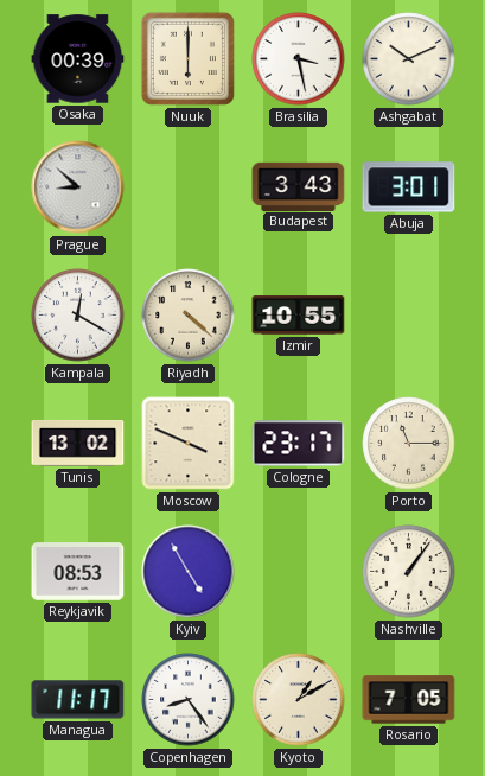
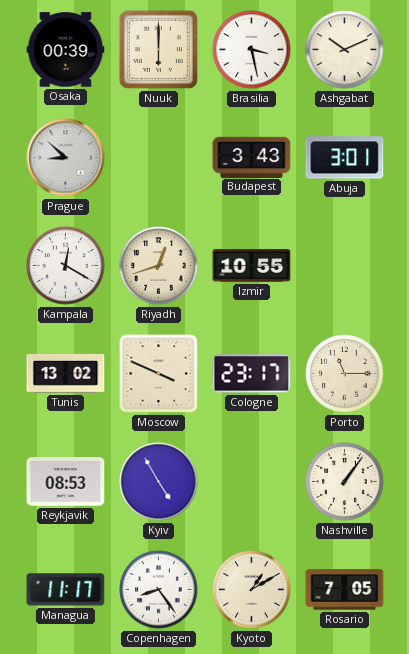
Riyadh: 4:22 -> 12:42
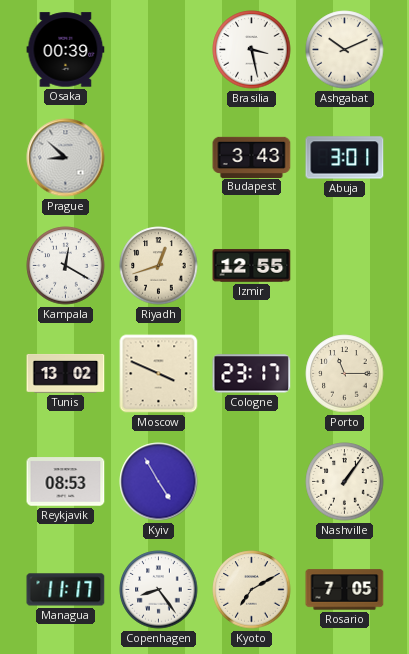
Nuuk: 6:00 -> none
Izmir: 10:55 -> 12:55
Kyoto: 1:10 -> 7:10
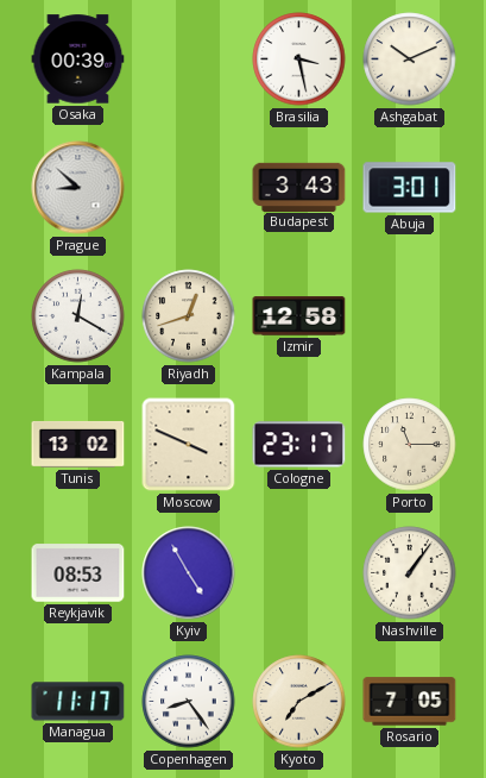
Izmir: 12:55 -> 12:58
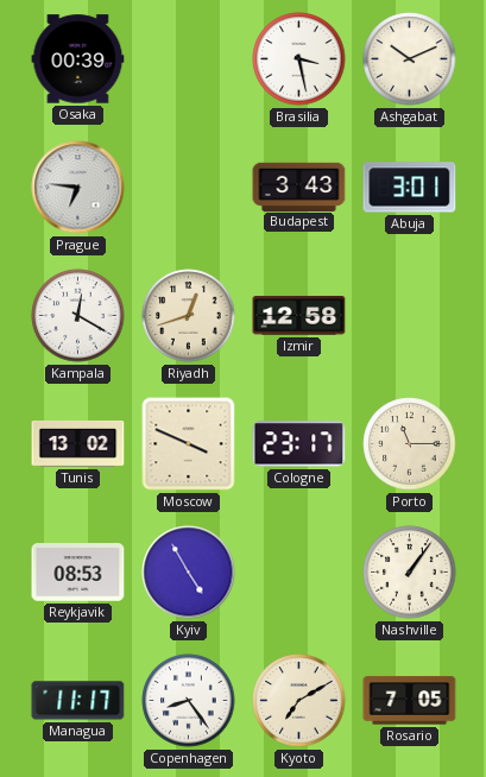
Prague: 8:52 -> 6:46
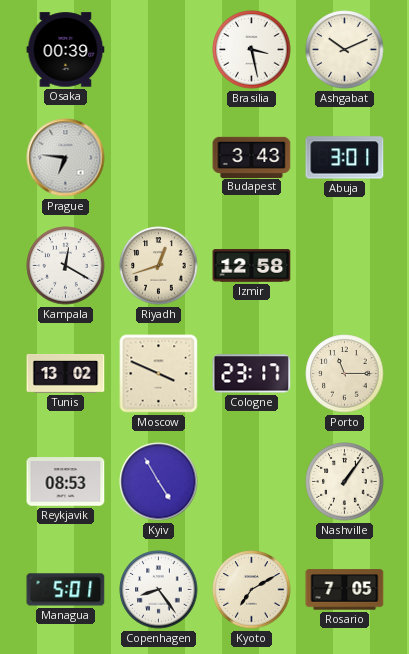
Managua: 11:17 -> 5:01
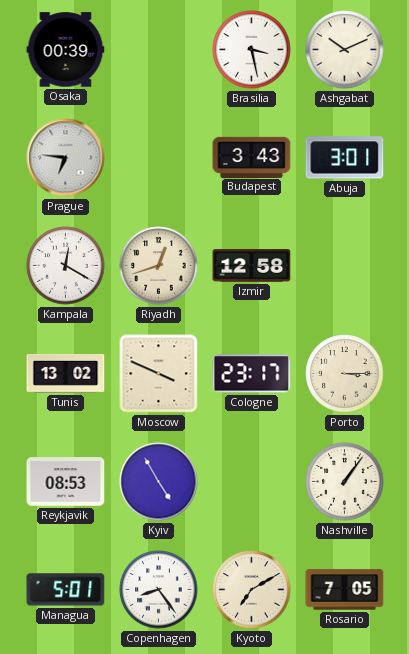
Porto: 11:15 -> 3:15
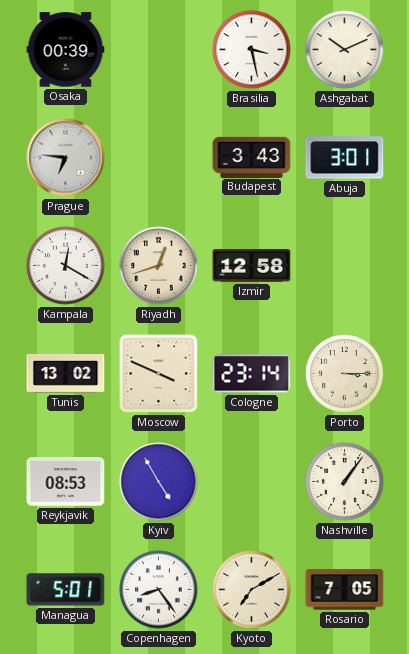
Cologne: 23:17 -> 23:14
